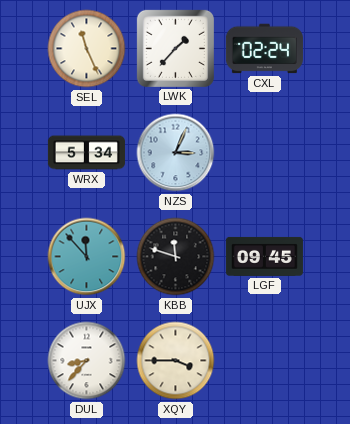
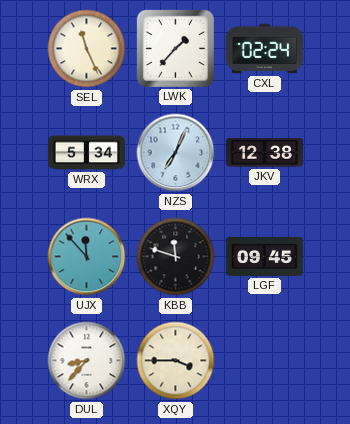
NZS: 3:04 -> 7:04
JKV: none -> 12:38
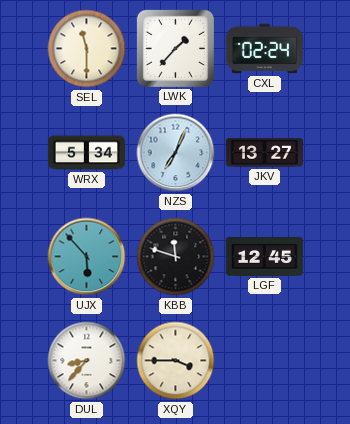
SEL: 11:26 -> 11:30
JKV: 12:38 -> 13:27
UJX: 11:53 -> 5:53
LGF: 09:45 -> 12:45
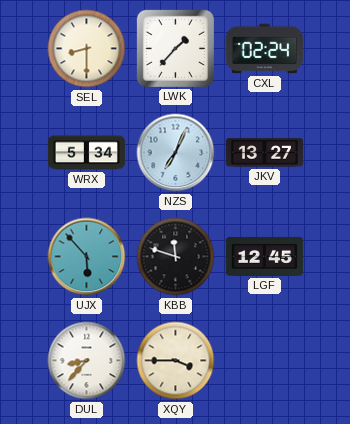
SEL: 11:30 -> 8:30
